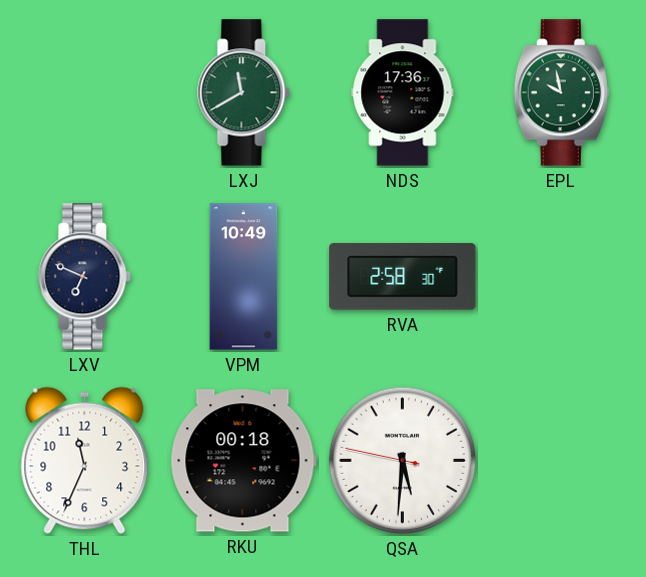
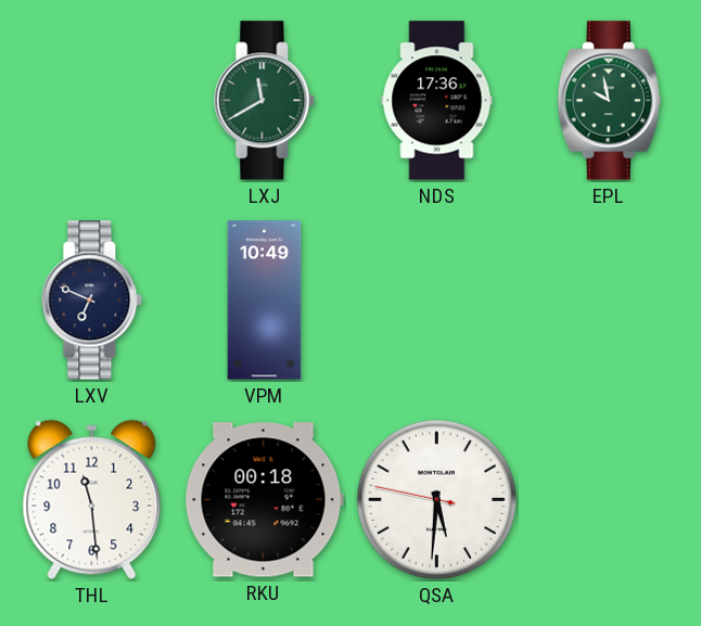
RVA: 2:58 -> none
THL: 11:34 -> 11:29
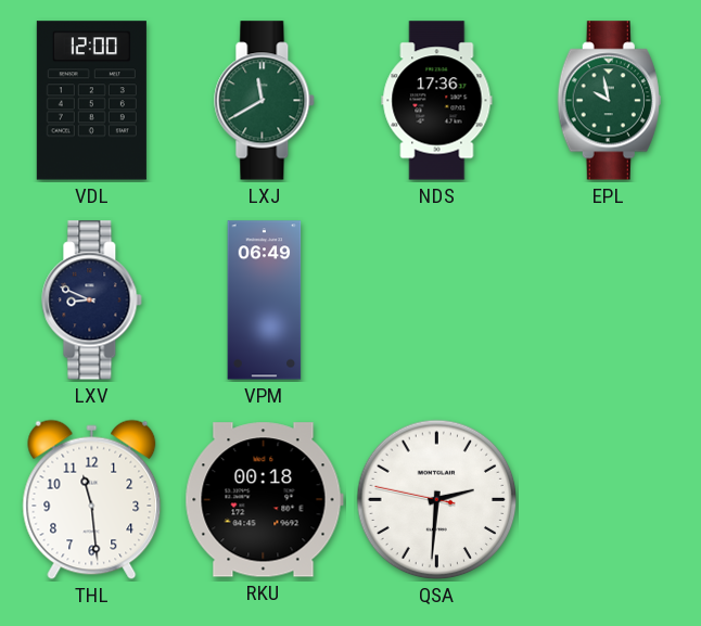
VDL: none -> 12:00
LXV: 6:49 -> 8:49
VPM: 10:49 -> 06:49
QSA: 5:30 -> 2:30
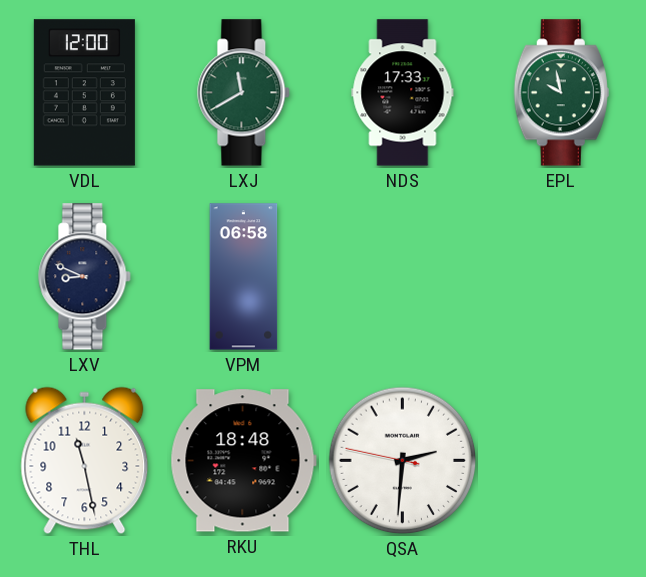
NDS: 17:36 -> 17:33
VPM: 06:49 -> 06:58
THL: 11:29 -> 11:28
RKU: 00:18 -> 18:48
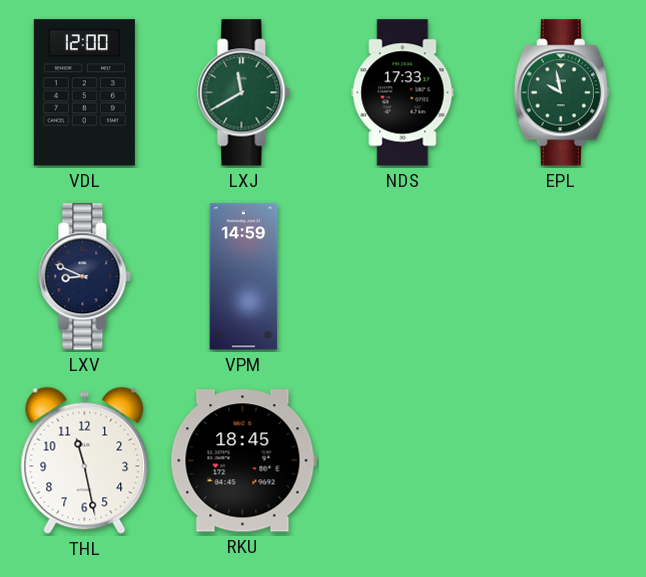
VPM: 06:58 -> 14:59
RKU: 18:48 -> 18:45
QSA: 2:30 -> none
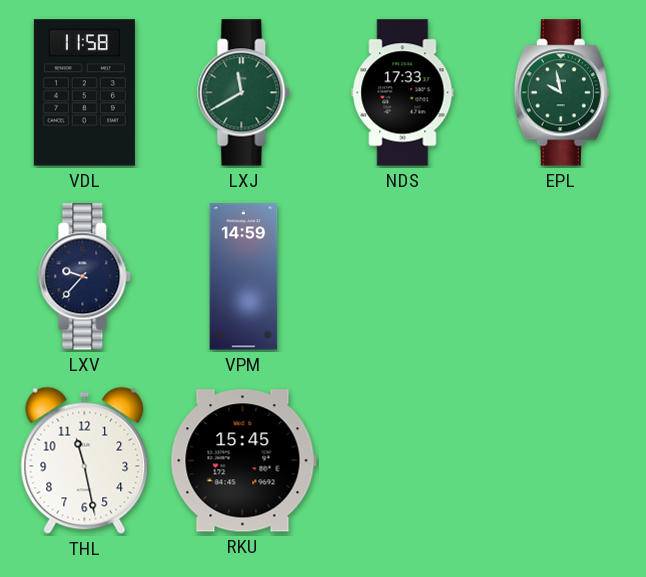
VDL: 12:00 -> 11:58
LXV: 8:49 -> 9:37
RKU: 18:45 -> 15:45
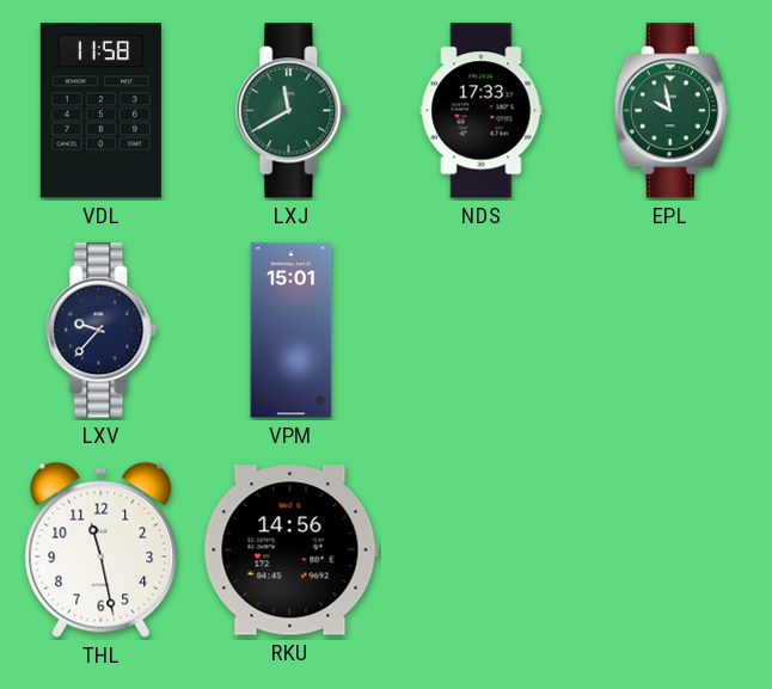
VPM: 14:59 -> 15:01
RKU: 15:45 -> 14:56
